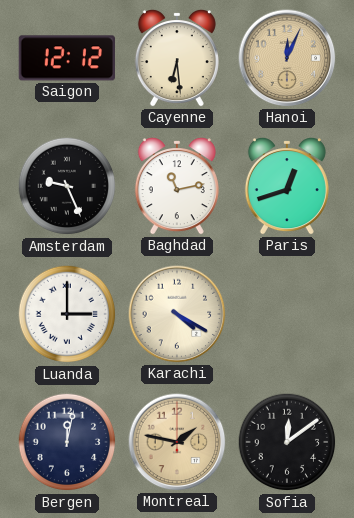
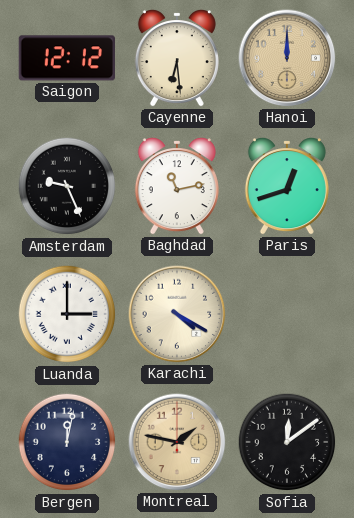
Hanoi: 12:04 -> 12:00
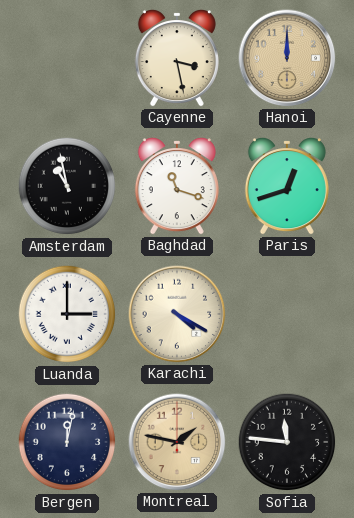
Saigon: 12:12 -> none
Cayenne: 6:29 -> 3:28
Amsterdam: 9:26 -> 10:58
Baghdad: 11:13 -> 11:18
Sofia: 12:09 -> 11:46
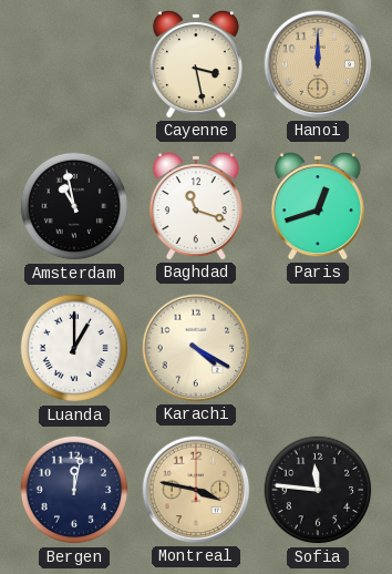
Luanda: 3:00 -> 1:00
Montreal: 1:47 -> 3:47
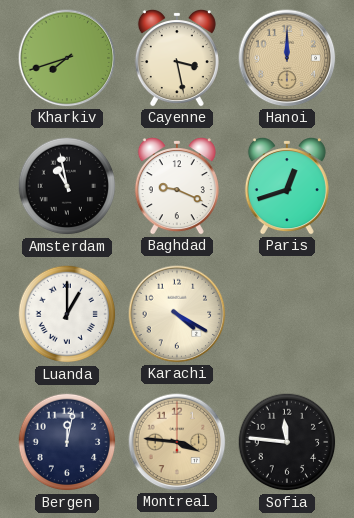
Kharkiv: none -> 7:42
Baghdad: 11:18 -> 9:19
Montreal: 3:47 -> 3:46
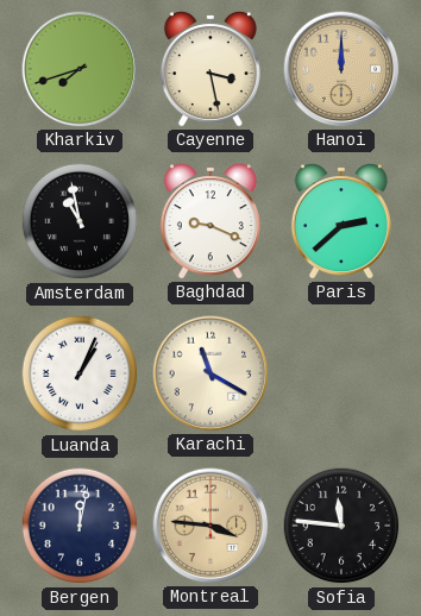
Paris: 12:42 -> 2:38
Luanda: 1:00 -> 1:04
Karachi: 4:20 -> 11:20
